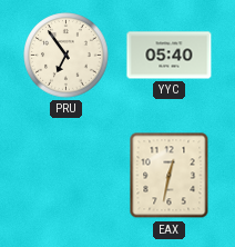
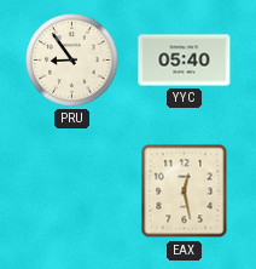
PRU: 6:54 -> 8:54
EAX: 12:32 -> 12:28
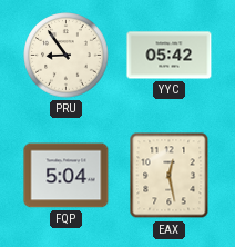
YYC: 05:40 -> 05:42
FQP: none -> 5:04
